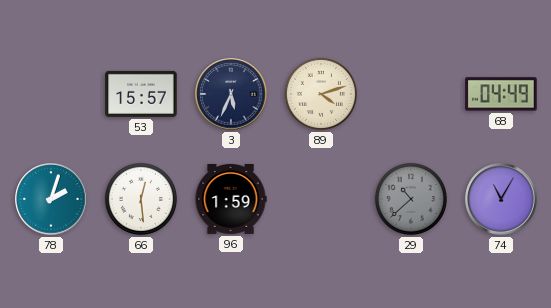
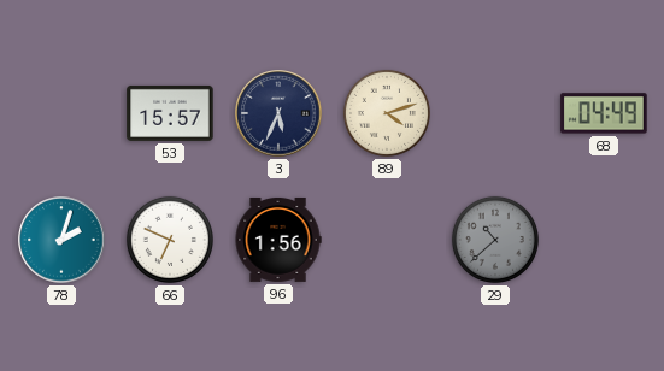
66: 12:29 -> 6:49
96: 1:59 -> 1:56
74: 11:05 -> none
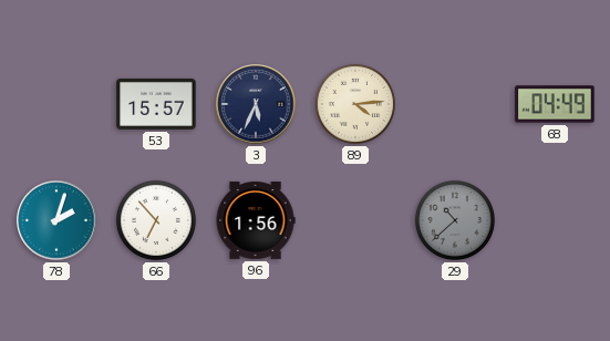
89: 4:12 -> 4:14
66: 6:49 -> 6:53
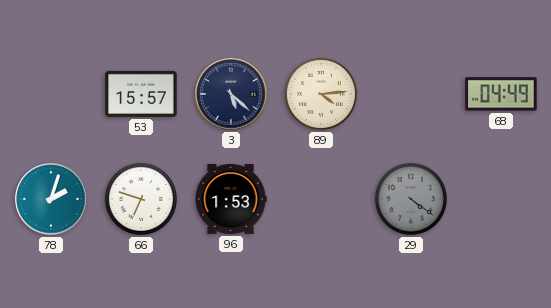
3: 5:34 -> 5:22
66: 6:53 -> 6:48
96: 1:56 -> 1:53
29: 10:38 -> 4:21
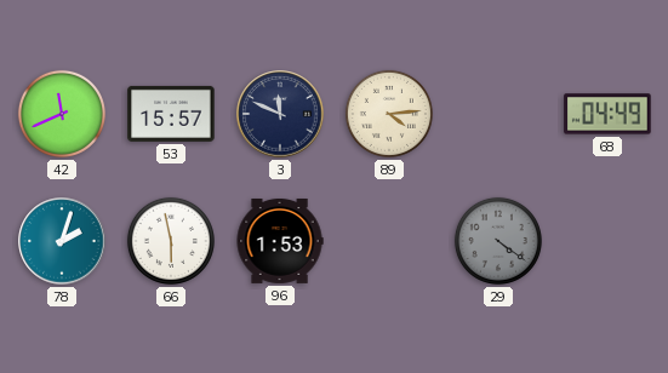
42: none -> 11:41
3: 5:22 -> 11:49
66: 6:48 -> 5:58
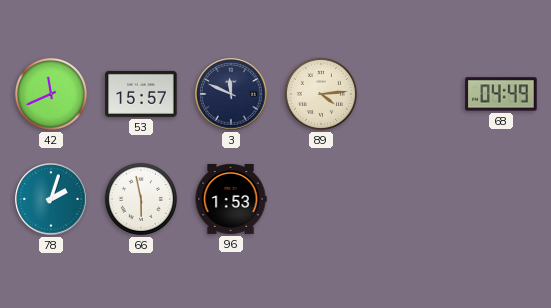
29: 4:21 -> none
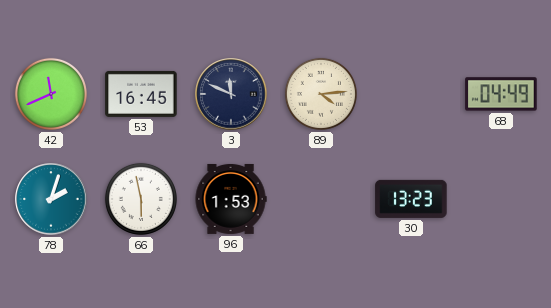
53: 15:57 -> 16:45
30: none -> 13:23
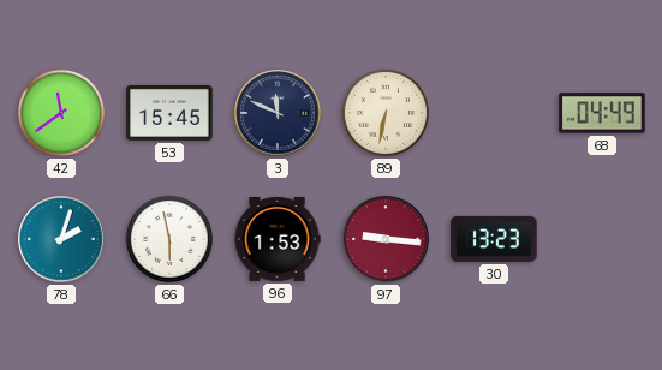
42: 11:41 -> 11:39
53: 16:45 -> 15:45
89: 4:14 -> 6:32
97: none -> 9:16
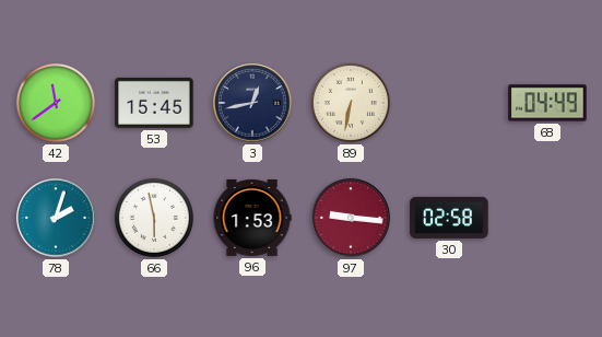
3: 11:49 -> 12:43
30: 13:23 -> 02:58
